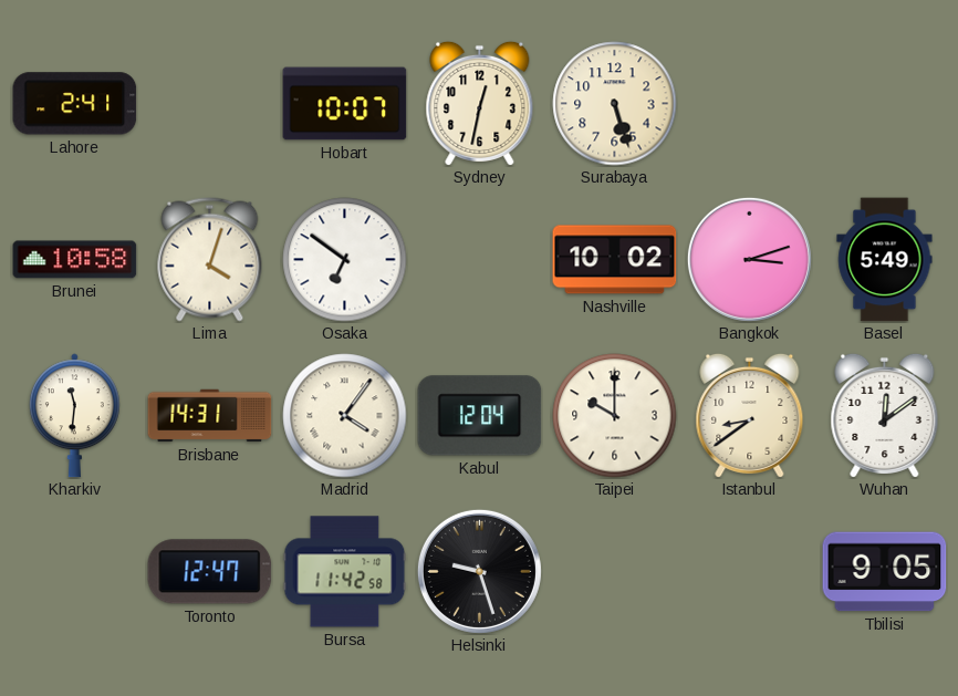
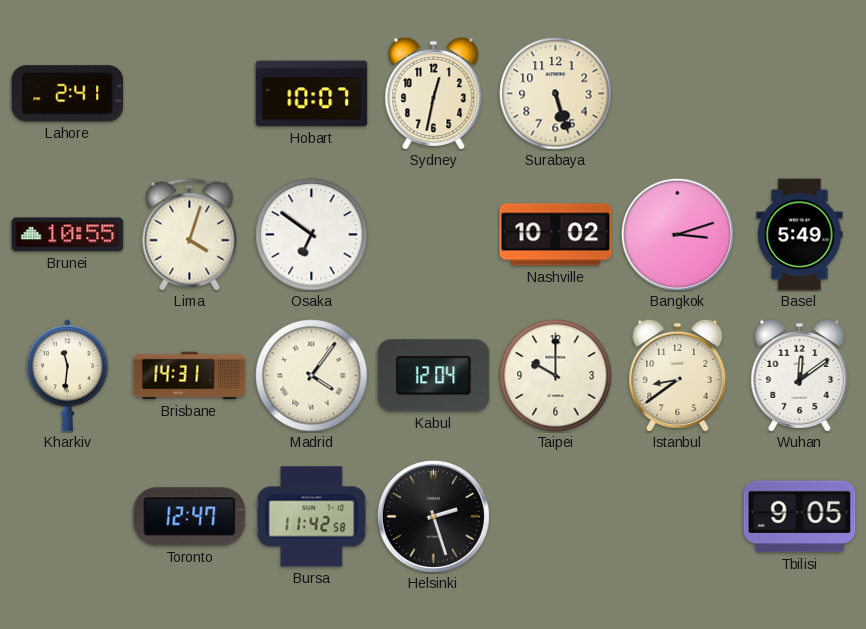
Brunei: 10:58 -> 10:55
Helsinki: 9:27 -> 2:27
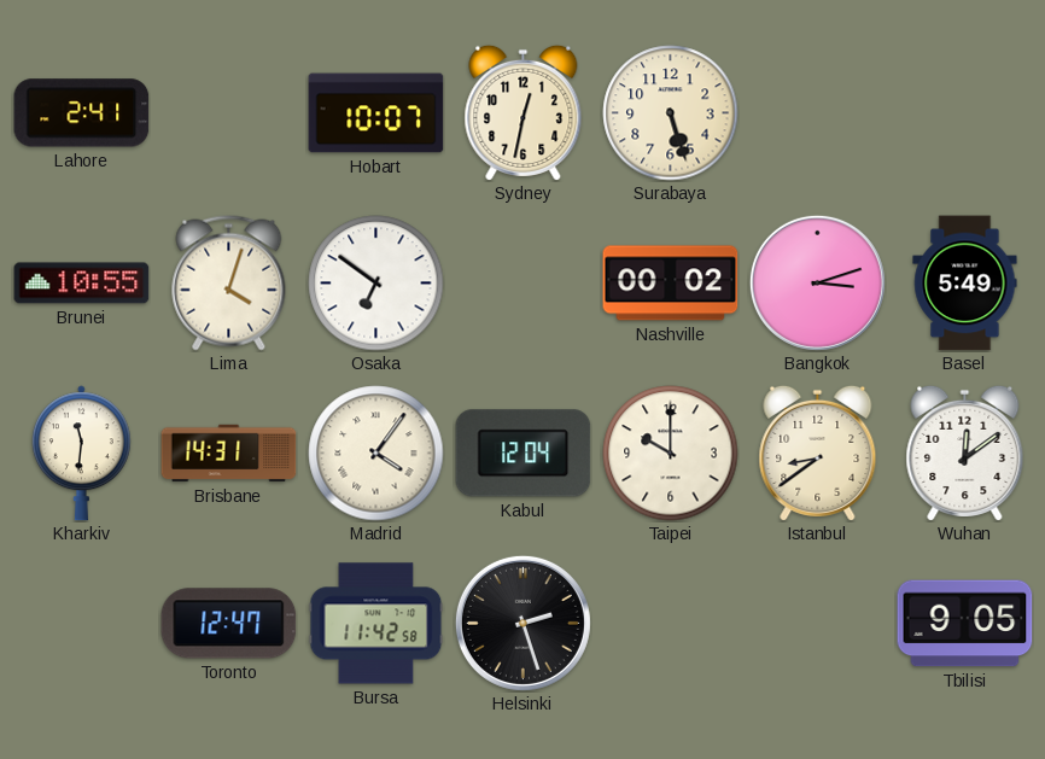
Nashville: 10:02 -> 00:02
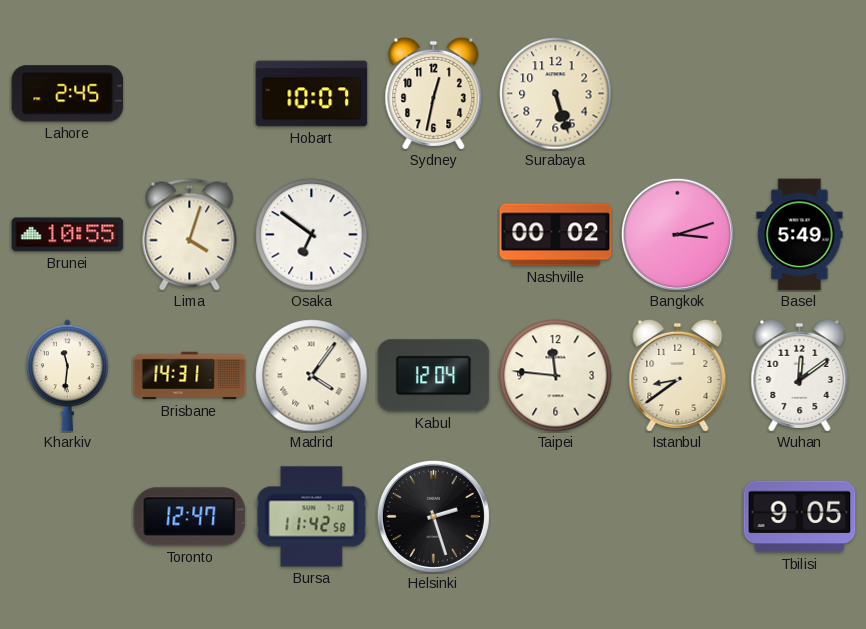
Lahore: 2:41 -> 2:45
Taipei: 10:00 -> 11:46
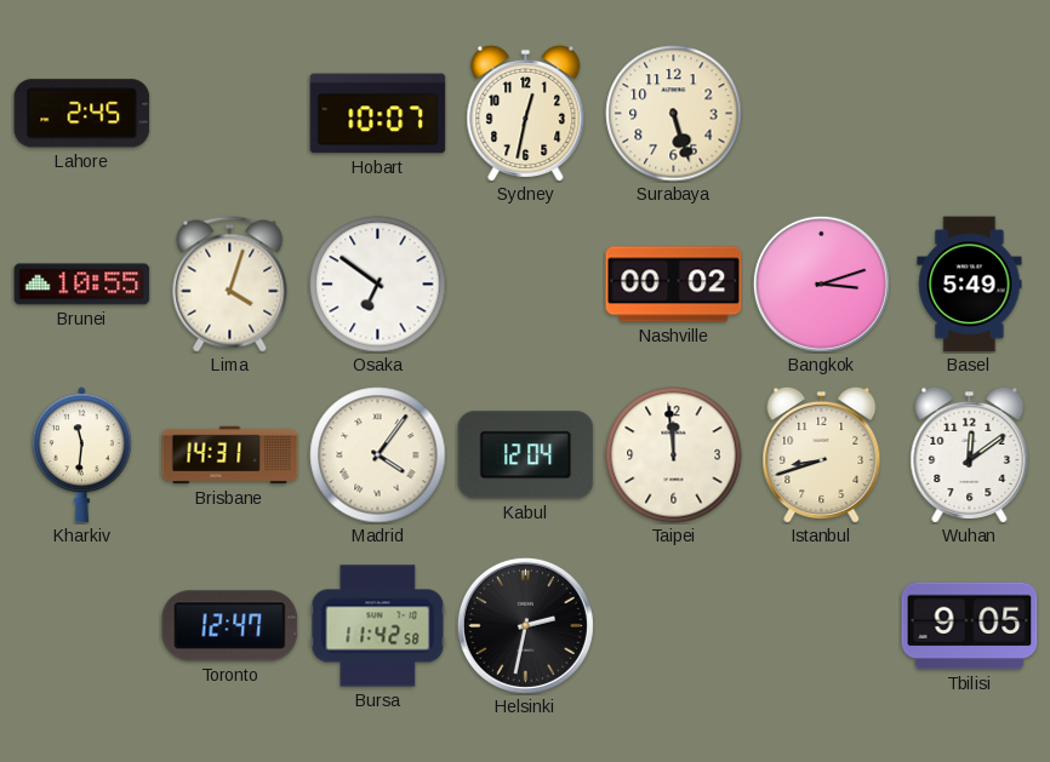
Taipei: 11:46 -> 11:59
Istanbul: 8:39 -> 8:42
Helsinki: 2:27 -> 2:32
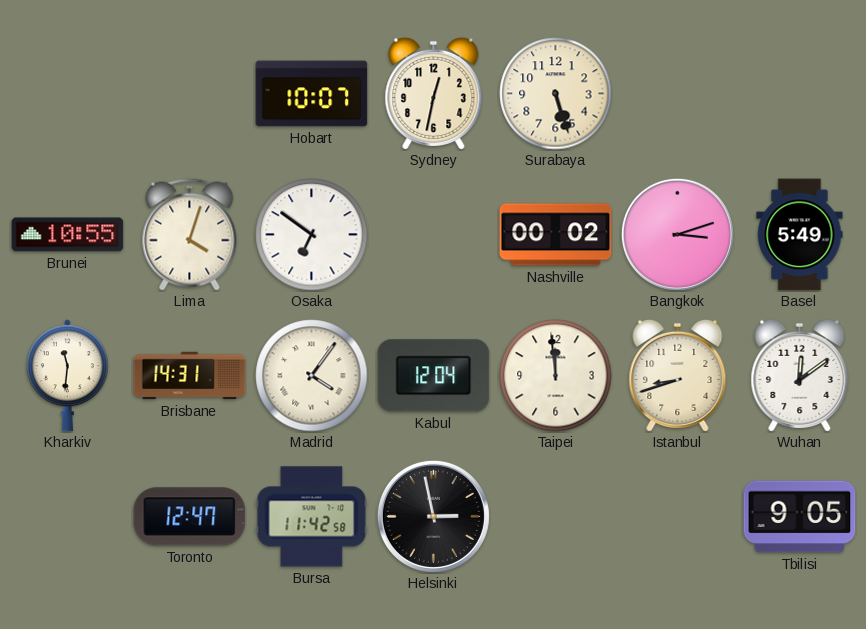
Lahore: 2:45 -> none
Helsinki: 2:32 -> 2:58
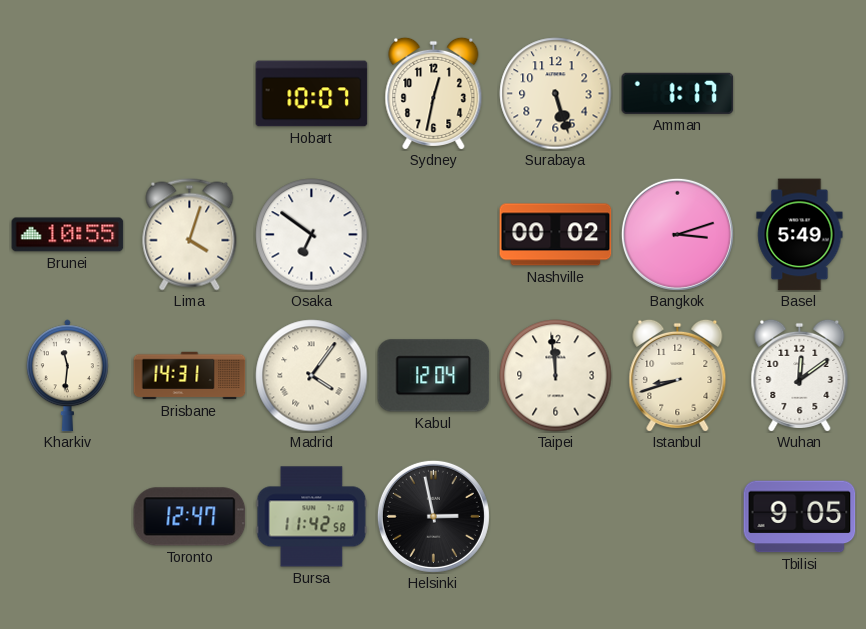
Amman: none -> 1:17
